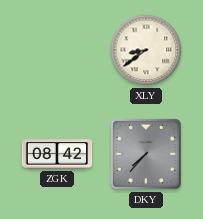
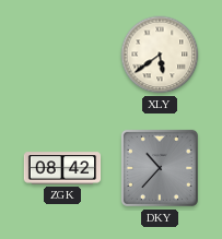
XLY: 8:39 -> 5:39
DKY: 7:37 -> 10:37
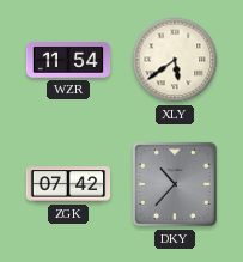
WZR: none -> 11:54
ZGK: 08:42 -> 07:42
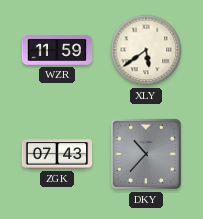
WZR: 11:54 -> 11:59
ZGK: 07:42 -> 07:43
